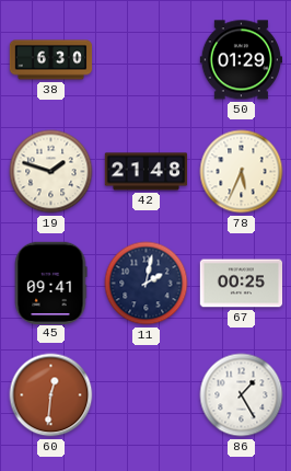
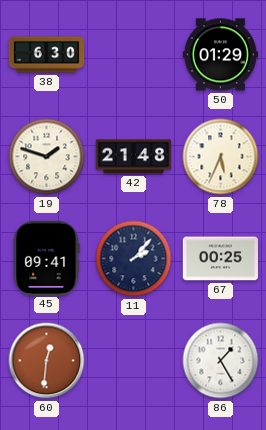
11: 2:02 -> 2:07
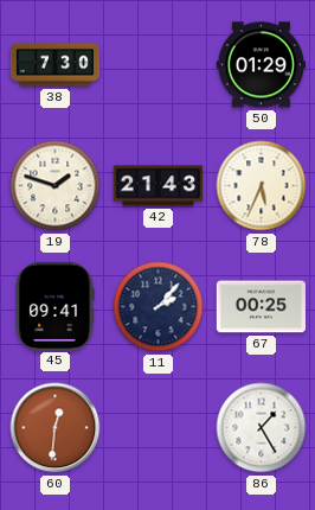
38: 6:30 -> 7:30
42: 21:48 -> 21:43
